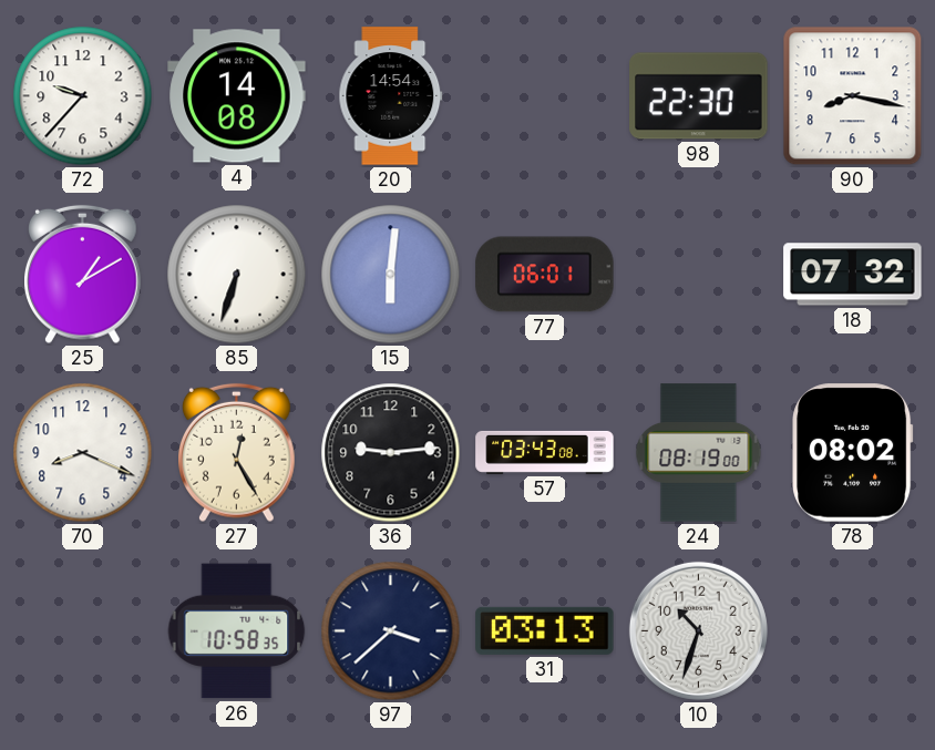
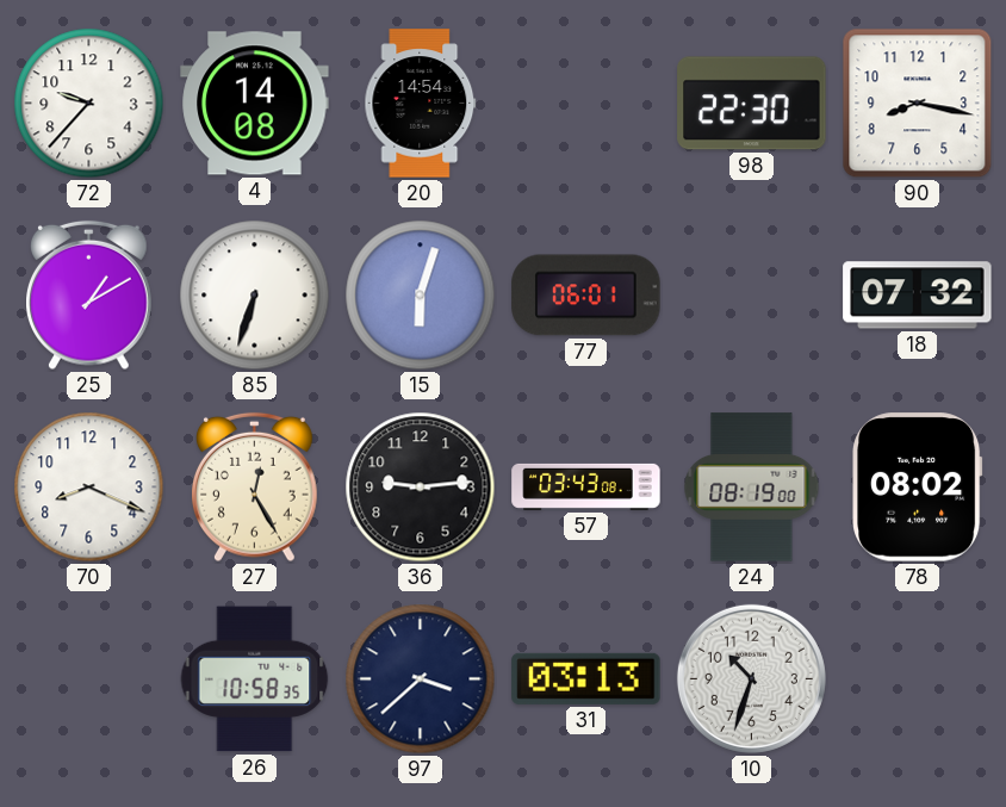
15: 6:01 -> 6:03
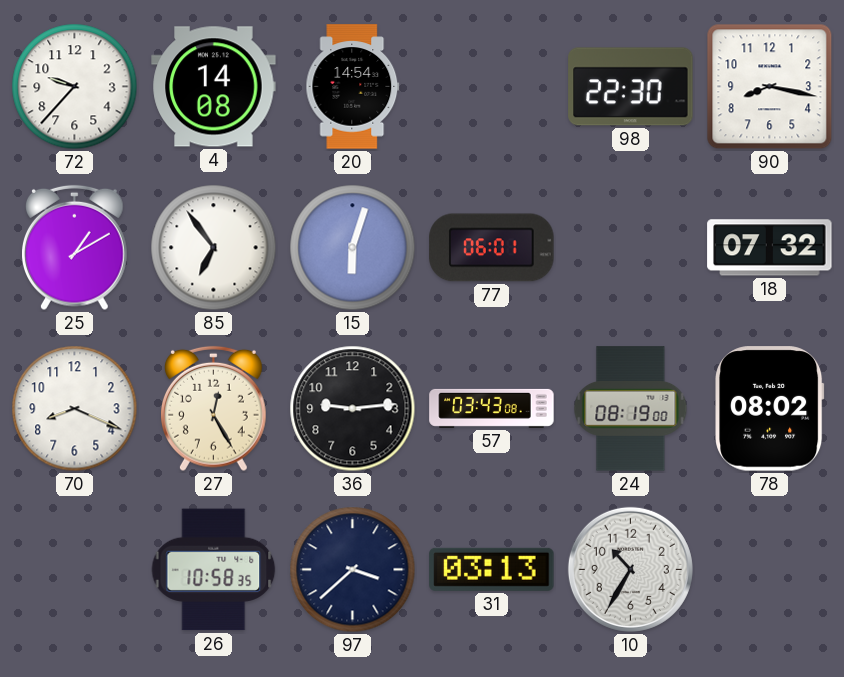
85: 6:33 -> 6:54
10: 10:33 -> 10:35
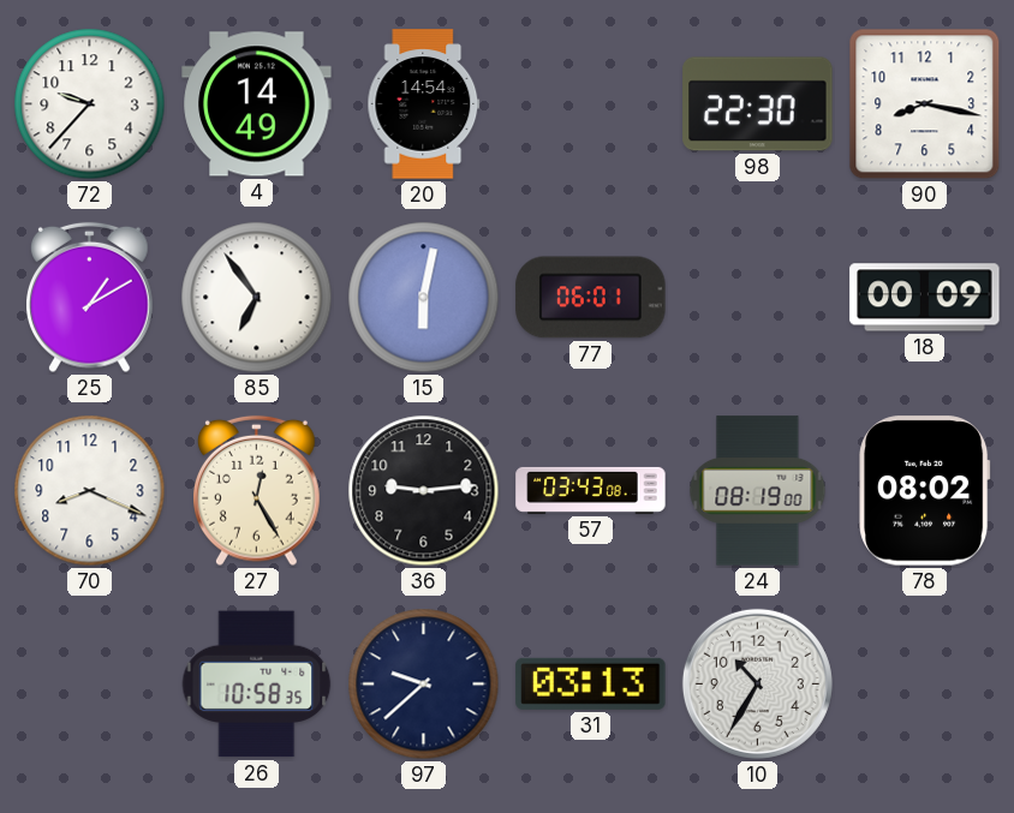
4: 14:08 -> 14:49
15: 6:03 -> 6:02
18: 07:32 -> 00:09
97: 3:38 -> 9:38
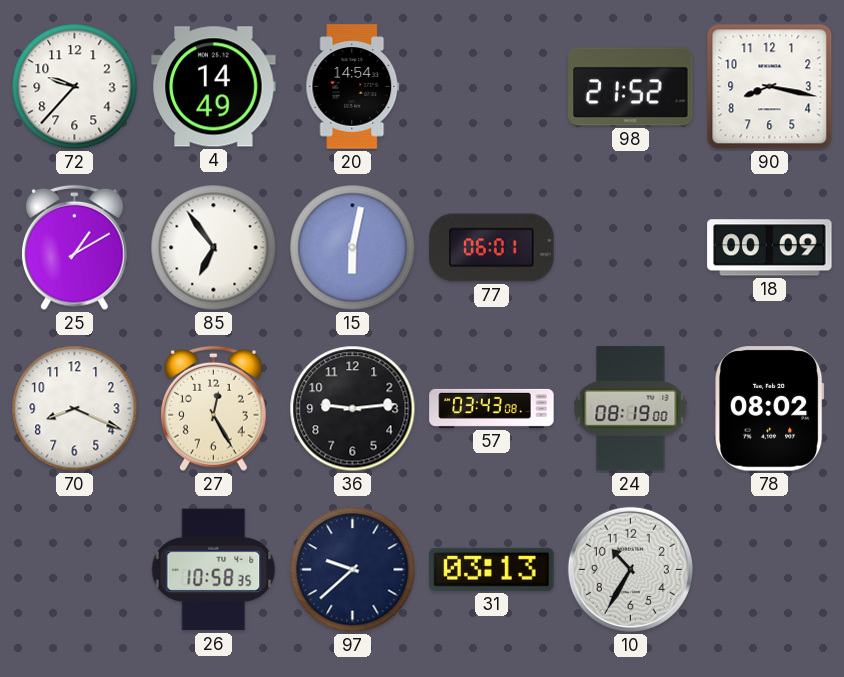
98: 22:30 -> 21:52
